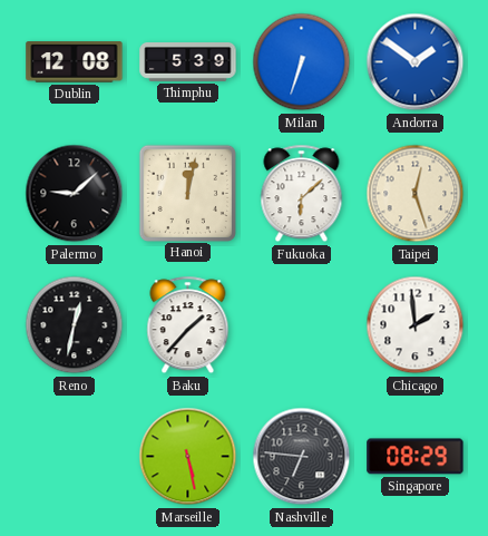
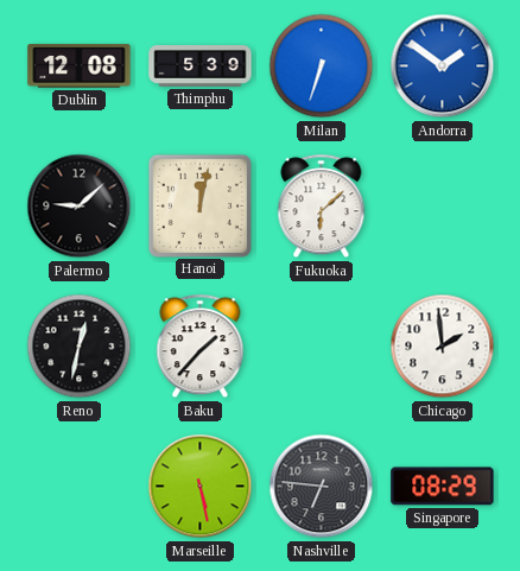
Taipei: 12:27 -> none
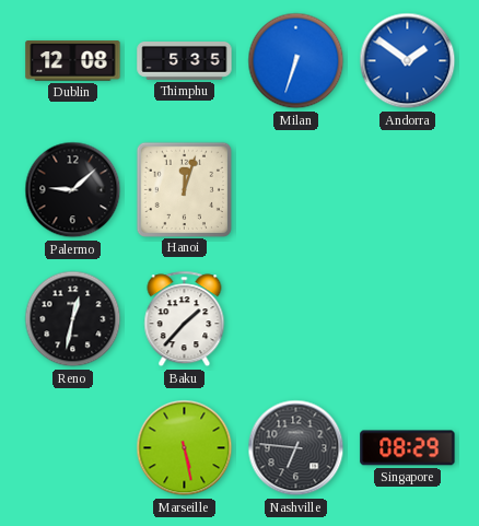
Thimphu: 5:39 -> 5:35
Hanoi: 12:02 -> 12:03
Fukuoka: 6:08 -> none
Chicago: 1:59 -> none
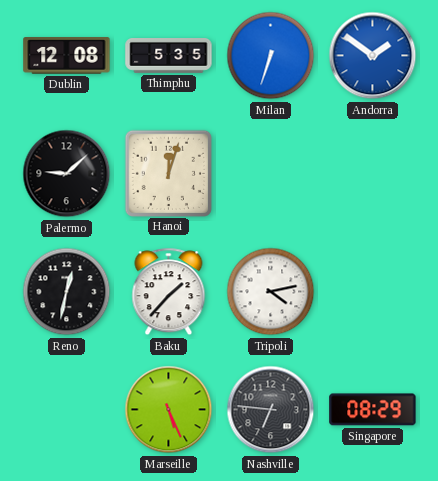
Tripoli: none -> 4:13
Marseille: 5:28 -> 5:26
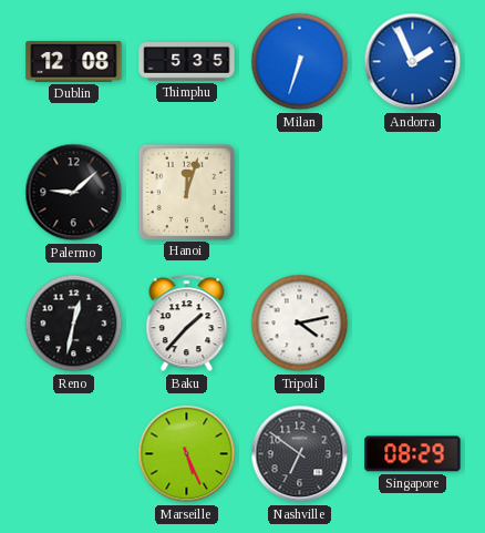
Andorra: 1:51 -> 1:56
Nashville: 6:46 -> 6:51
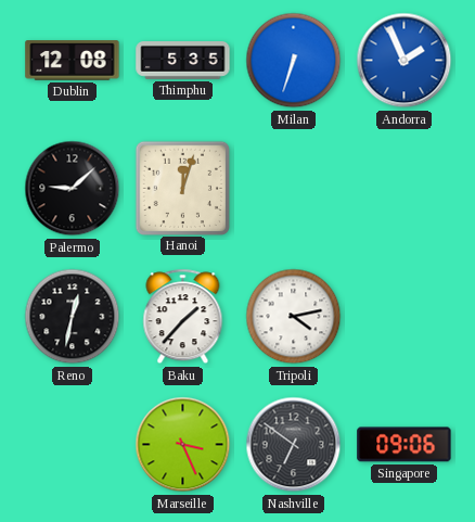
Marseille: 5:26 -> 3:26
Singapore: 08:29 -> 09:06
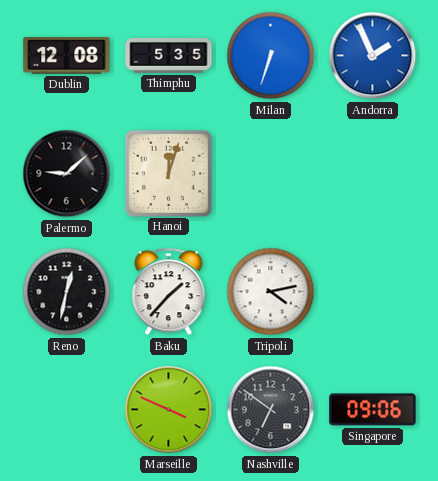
Marseille: 3:26 -> 3:49
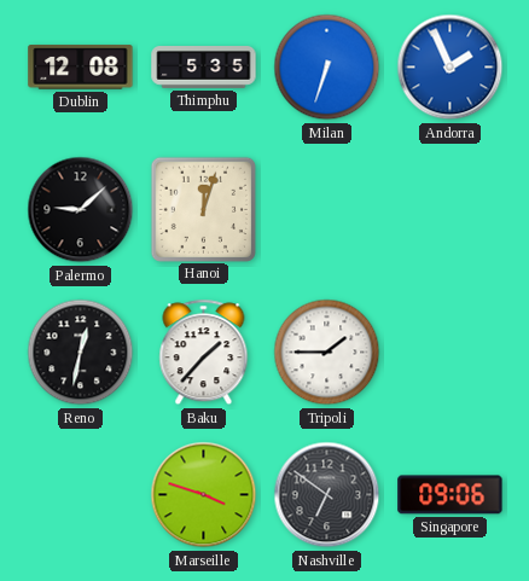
Tripoli: 4:13 -> 1:45
Marseille: 3:49 -> 3:48
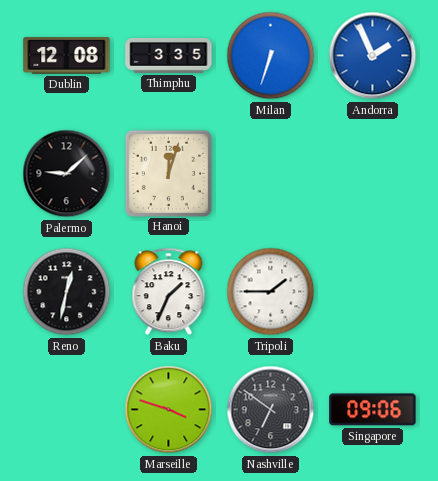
Thimphu: 5:35 -> 3:35
Baku: 1:37 -> 1:34
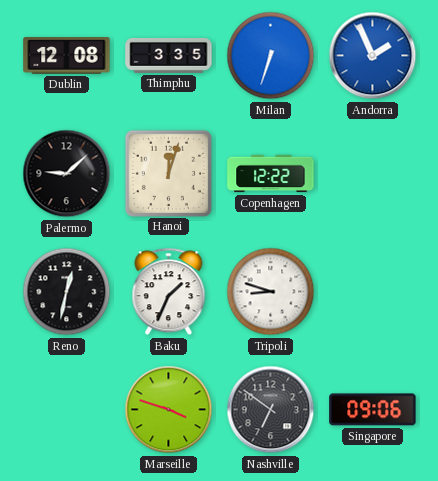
Copenhagen: none -> 12:22
Tripoli: 1:45 -> 8:48
